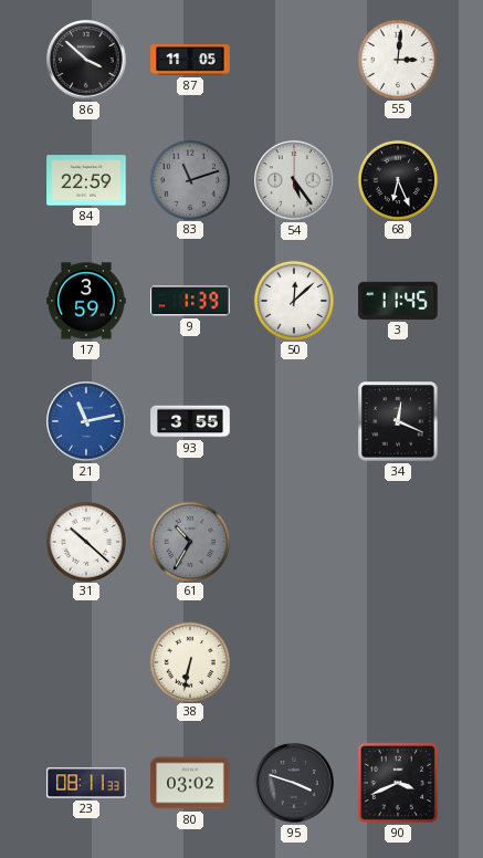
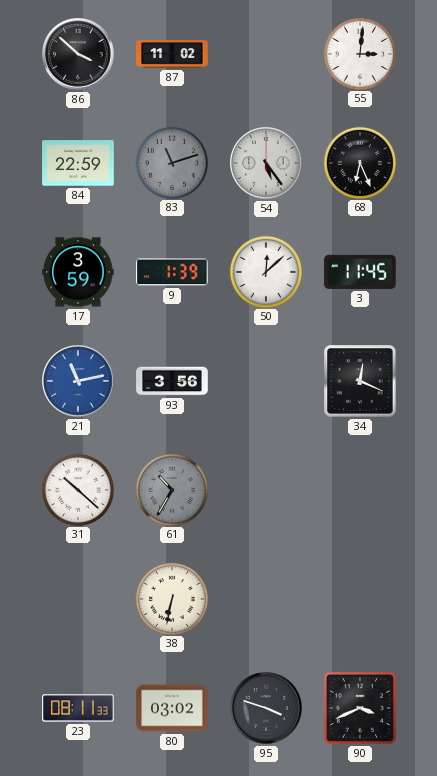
87: 11:05 -> 11:02
93: 3:55 -> 3:56
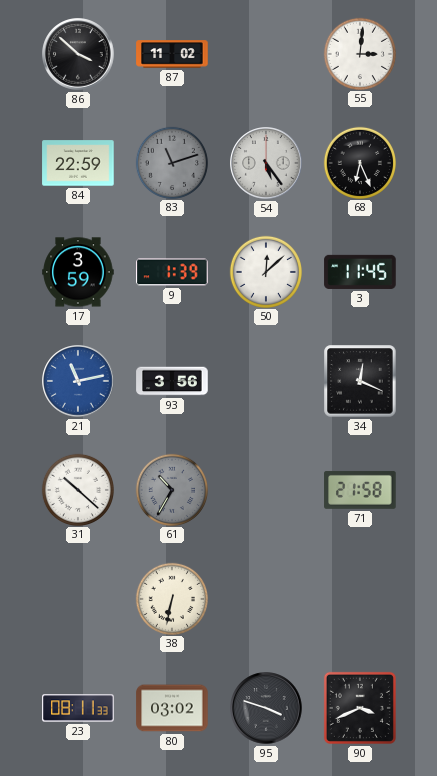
71: none -> 21:58
